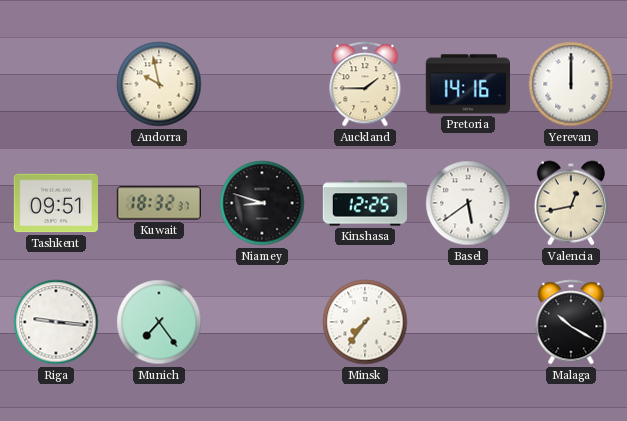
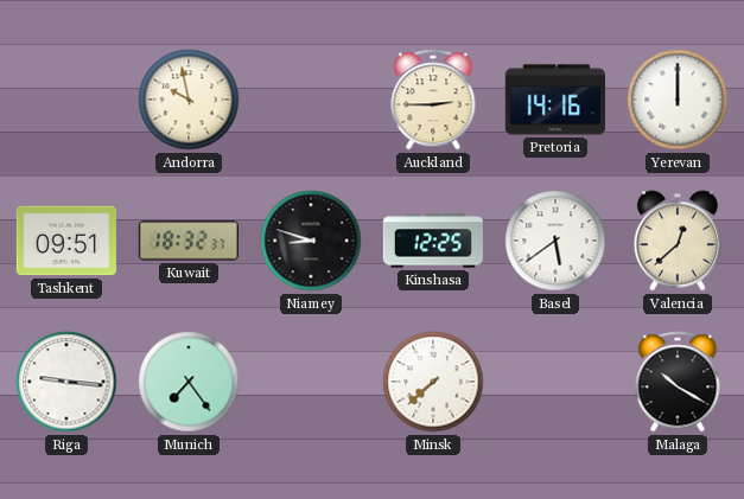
Auckland: 1:45 -> 2:45
Valencia: 12:43 -> 12:38
Minsk: 7:36 -> 7:38
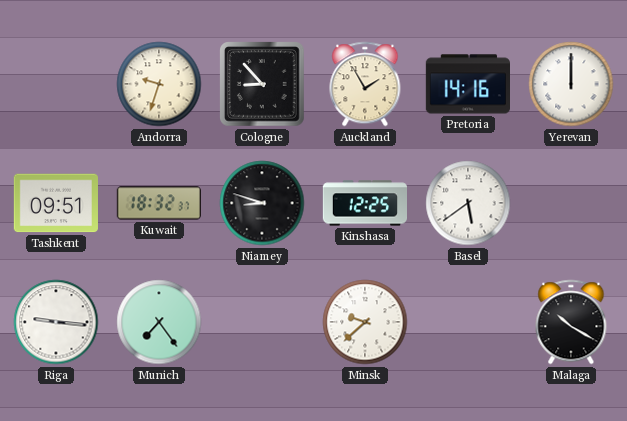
Andorra: 9:58 -> 9:33
Cologne: none -> 8:53
Auckland: 2:45 -> 1:55
Valencia: 12:38 -> none
Minsk: 7:38 -> 9:38
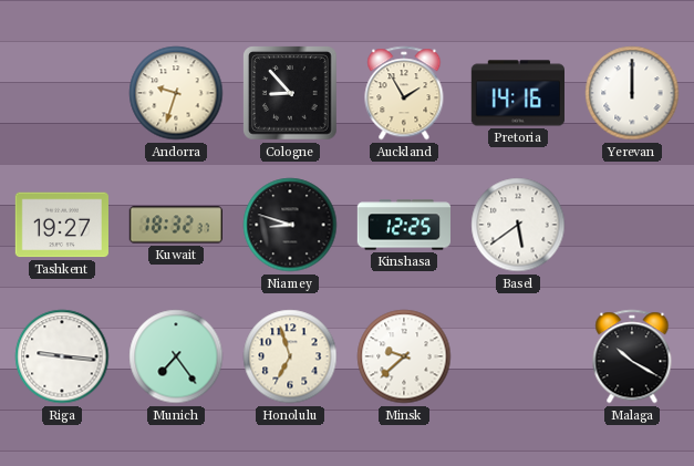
Tashkent: 09:51 -> 19:27
Honolulu: none -> 6:57
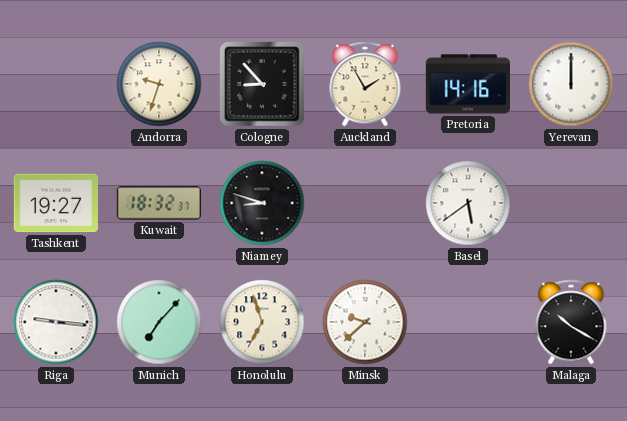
Kinshasa: 12:25 -> none
Munich: 7:24 -> 7:07
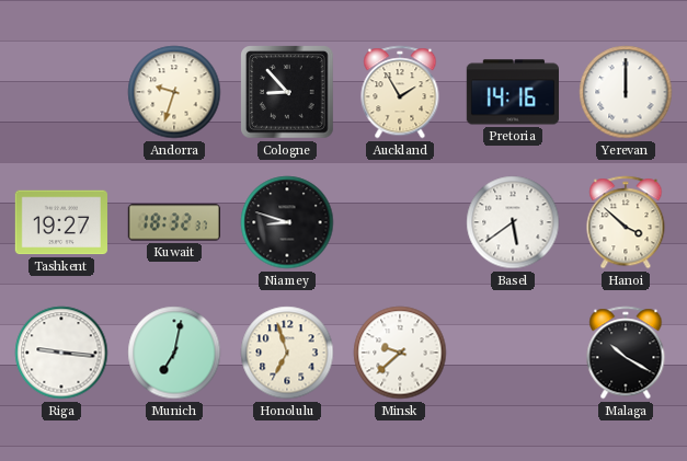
Hanoi: none -> 3:52
Munich: 7:07 -> 7:02
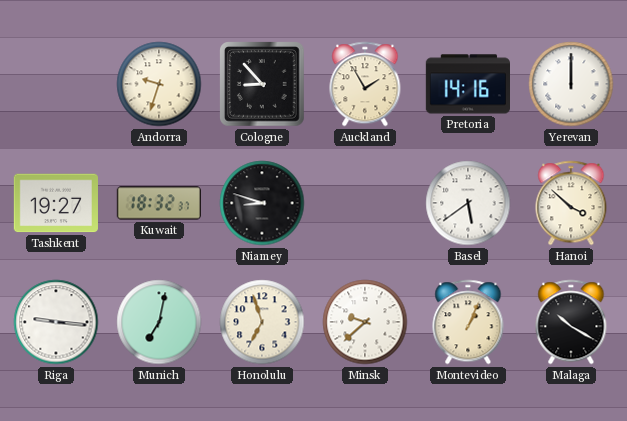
Montevideo: none -> 1:04
